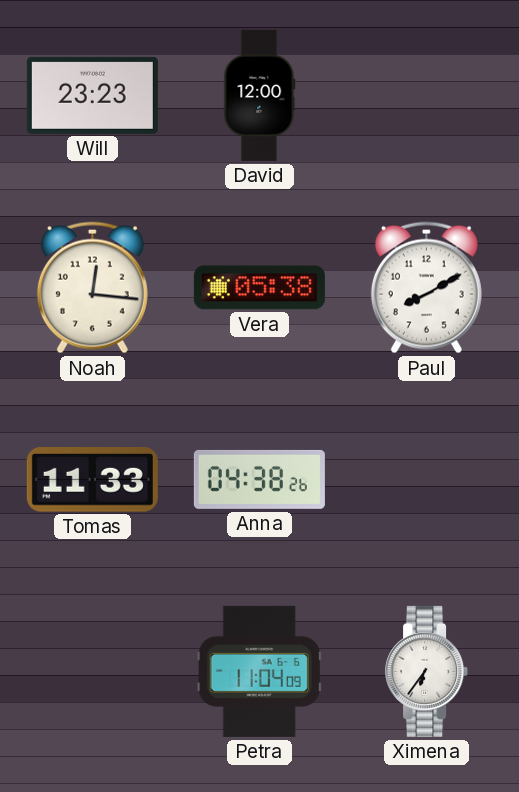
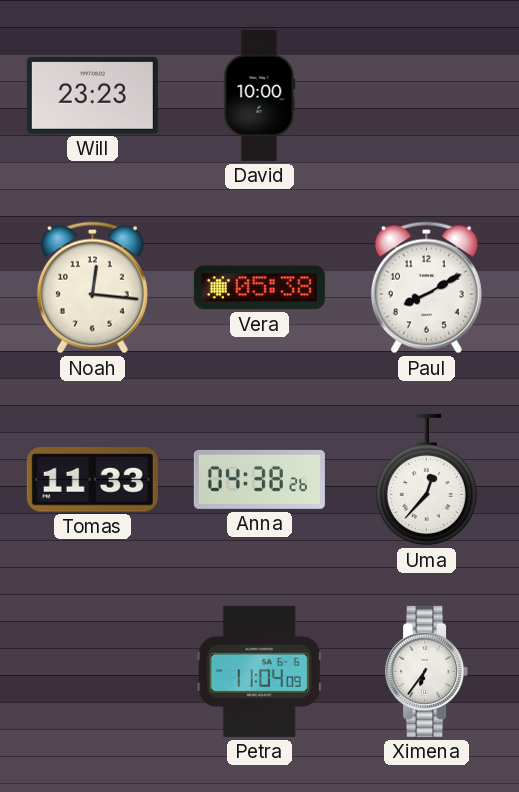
David: 12:00 -> 10:00
Uma: none -> 12:37
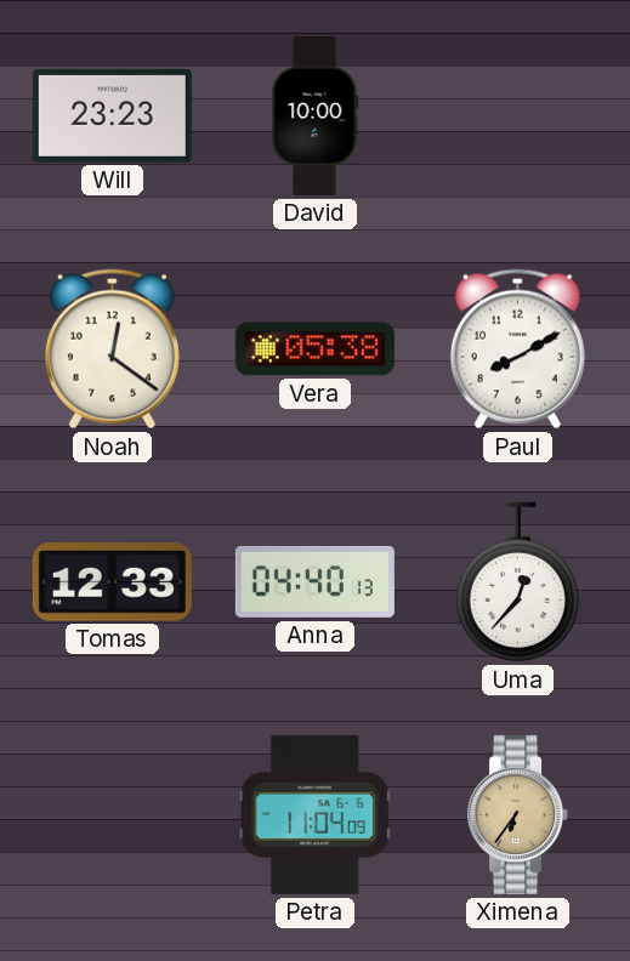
Noah: 12:16 -> 12:21
Tomas: 11:33 -> 12:33
Anna: 04:38 -> 04:40
Ximena dial: white -> champagne
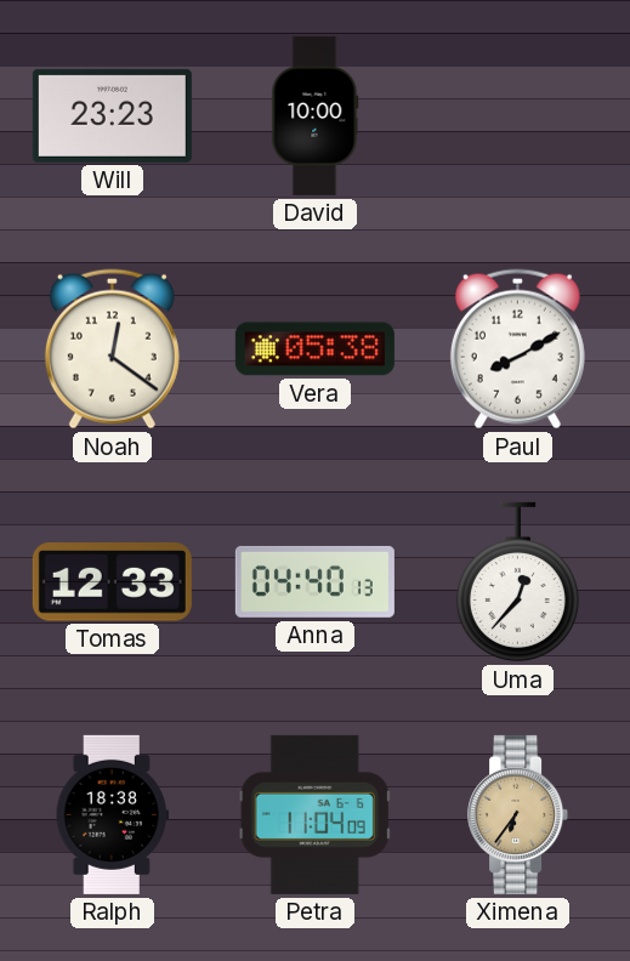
Ralph: none -> 18:38
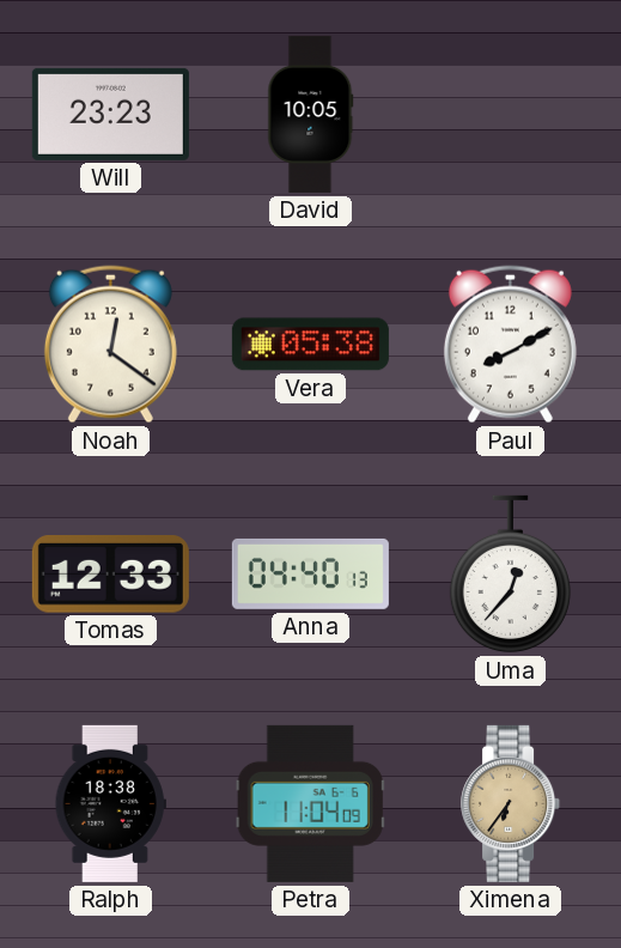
David: 10:00 -> 10:05
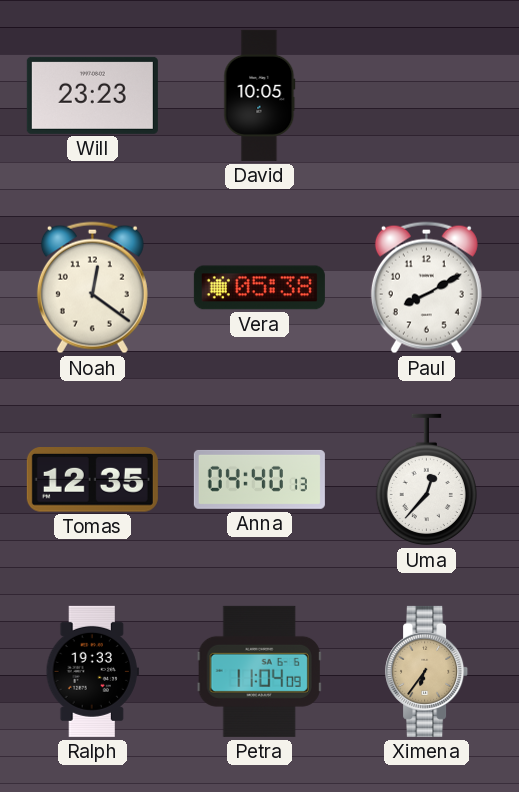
Tomas: 12:33 -> 12:35
Ralph: 18:38 -> 19:33
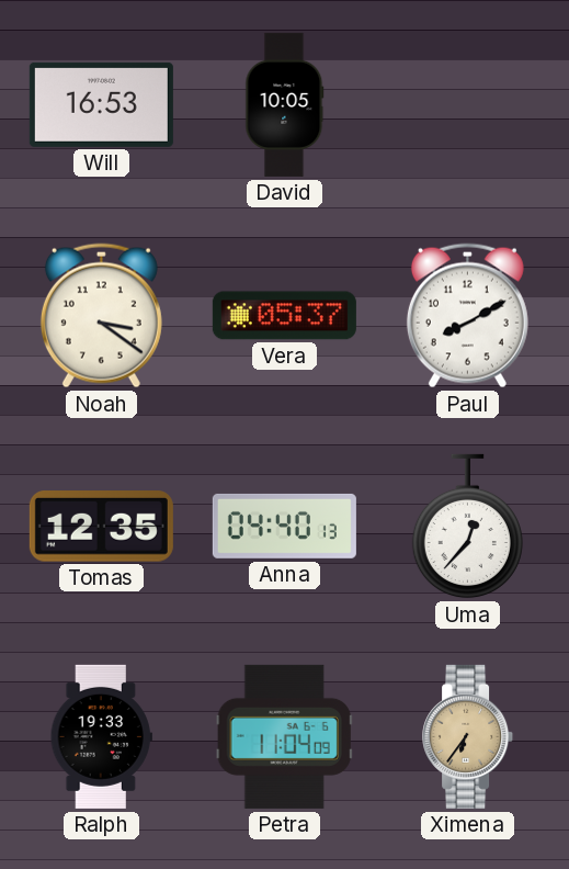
Will: 23:23 -> 16:53
Noah: 12:21 -> 3:21
Vera: 05:38 -> 05:37
